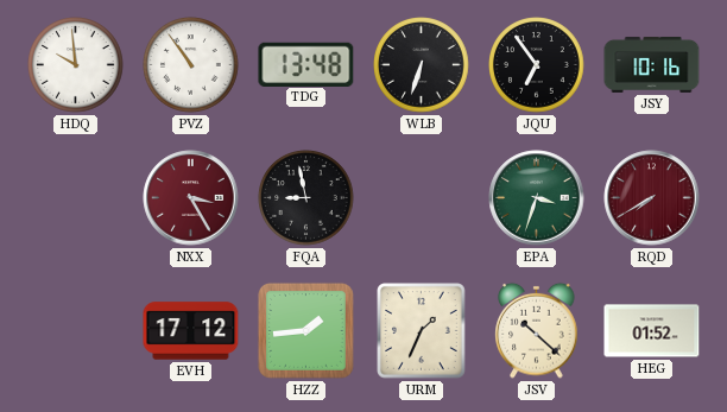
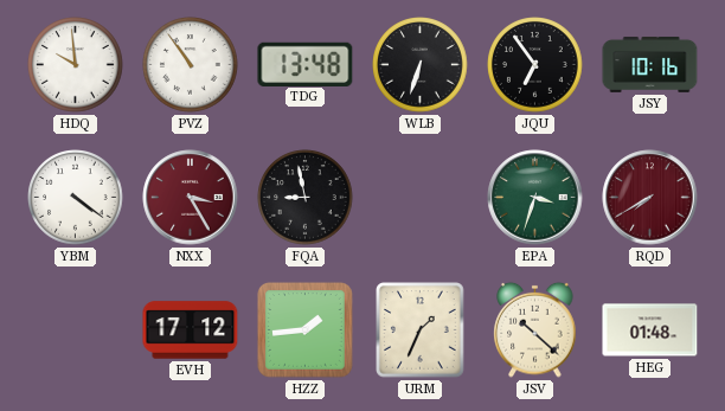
YBM: none -> 4:21
HEG: 01:52 -> 01:48
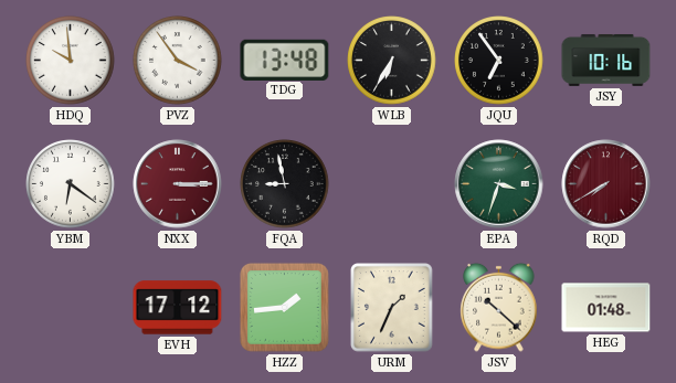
PVZ: 10:54 -> 3:54
WLB: 6:33 -> 6:35
YBM: 4:21 -> 6:21
NXX: 3:25 -> 3:15
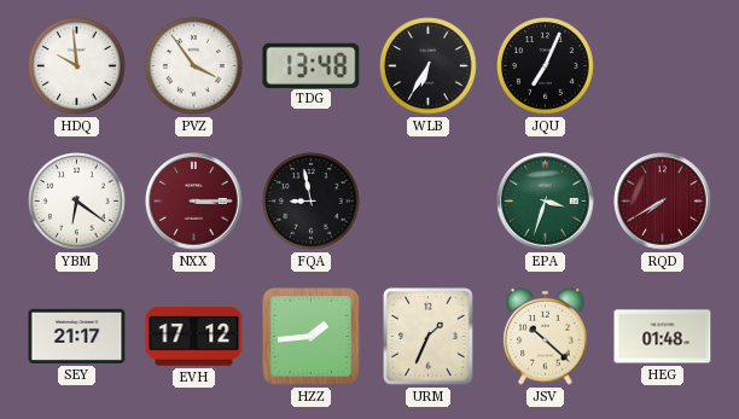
JQU: 6:54 -> 7:04
JSY: 10:16 -> none
SEY: none -> 21:17
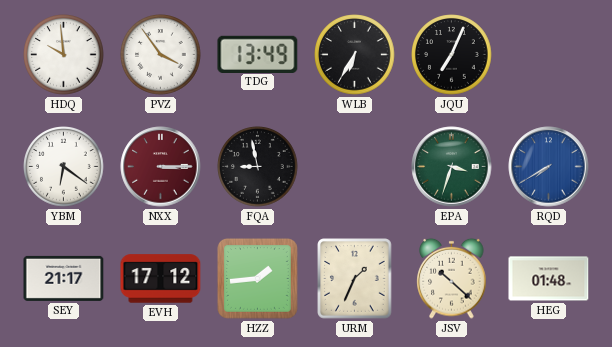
TDG: 13:48 -> 13:49
RQD dial: burgundy -> blue
